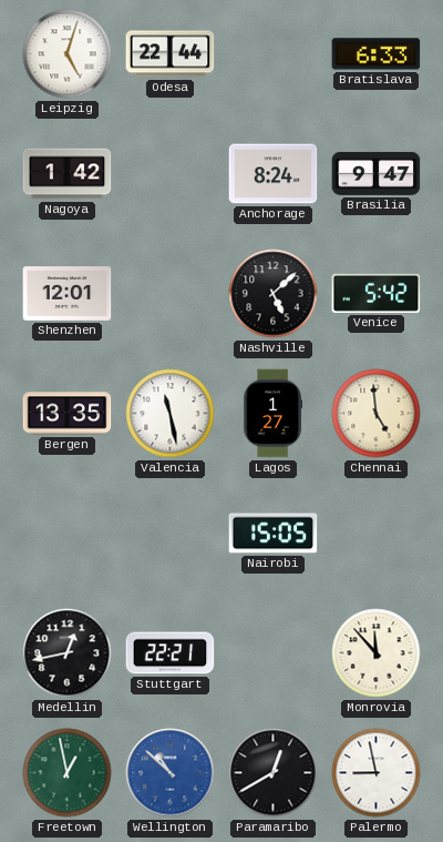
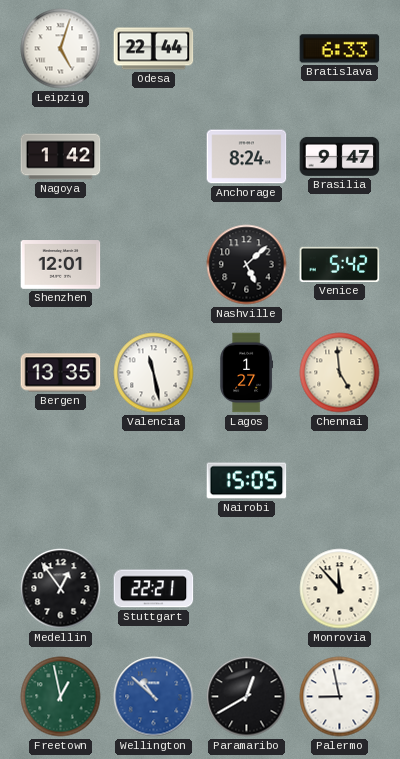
Medellin: 12:43 -> 12:54
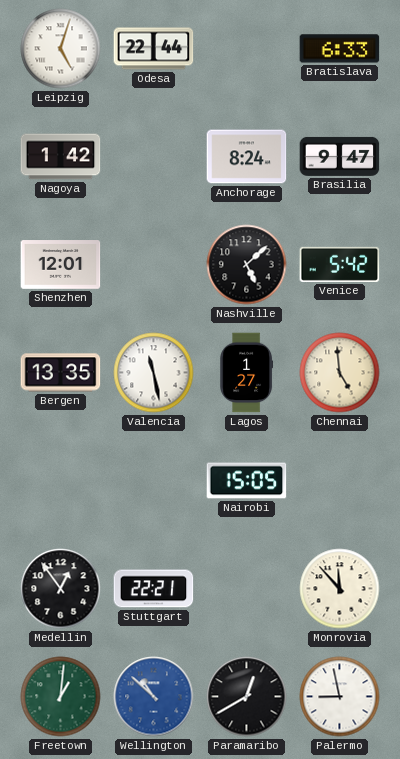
Freetown: 12:58 -> 1:01
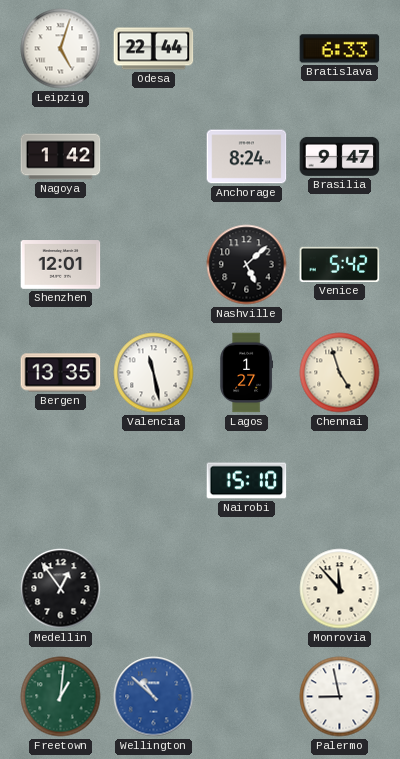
Chennai: 4:59 -> 4:57
Nairobi: 15:05 -> 15:10
Stuttgart: 22:21 -> none
Paramaribo: 12:40 -> none
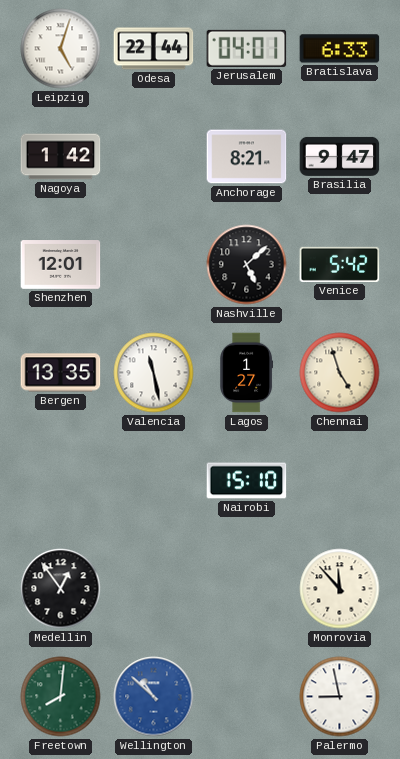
Jerusalem: none -> 04:01
Anchorage: 8:24 -> 8:21
Freetown: 1:01 -> 8:01
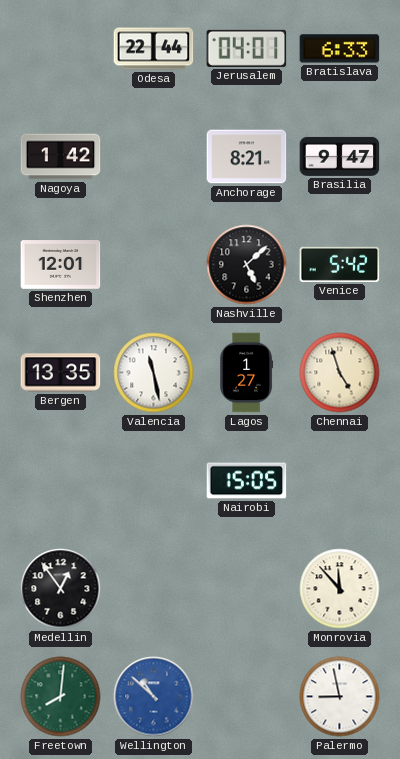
Leipzig: 5:03 -> none
Nairobi: 15:10 -> 15:05
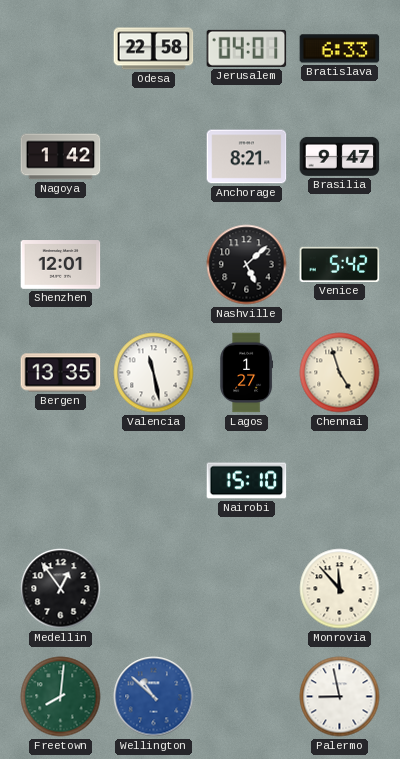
Odesa: 22:44 -> 22:58
Nairobi: 15:05 -> 15:10
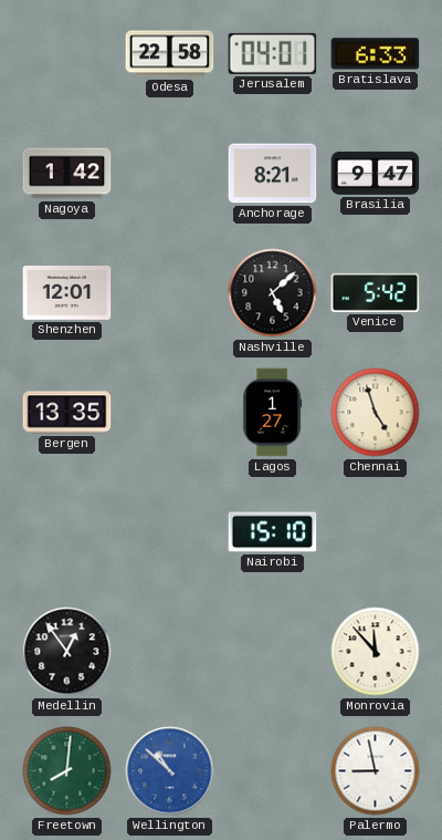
Valencia: 11:28 -> none
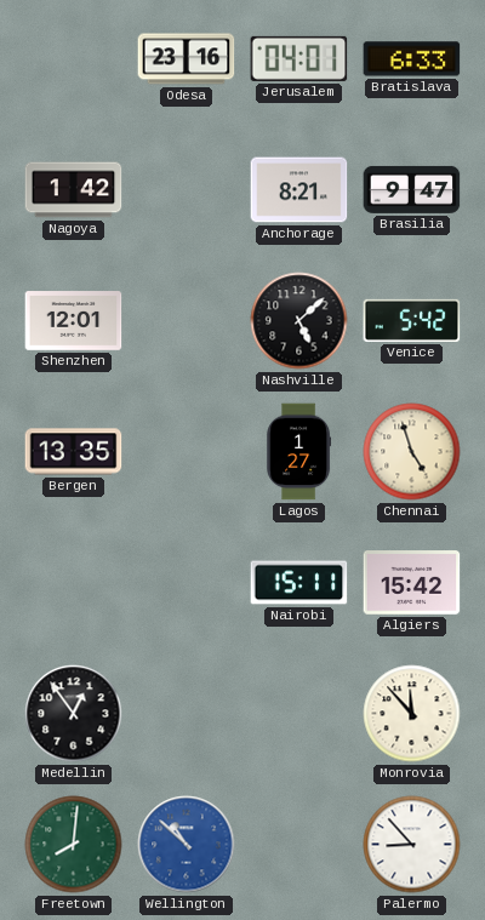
Odesa: 22:58 -> 23:16
Nairobi: 15:10 -> 15:11
Algiers: none -> 15:42
Palermo: 8:58 -> 8:53
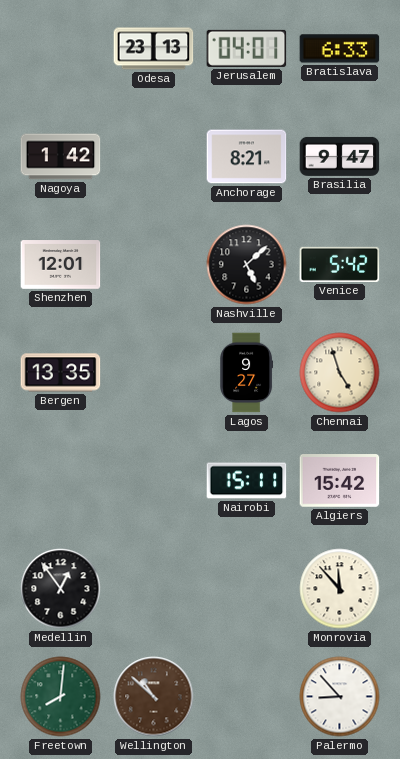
Odesa: 23:16 -> 23:13
Lagos: 1:27 -> 9:27
Wellington dial: blue -> brown
